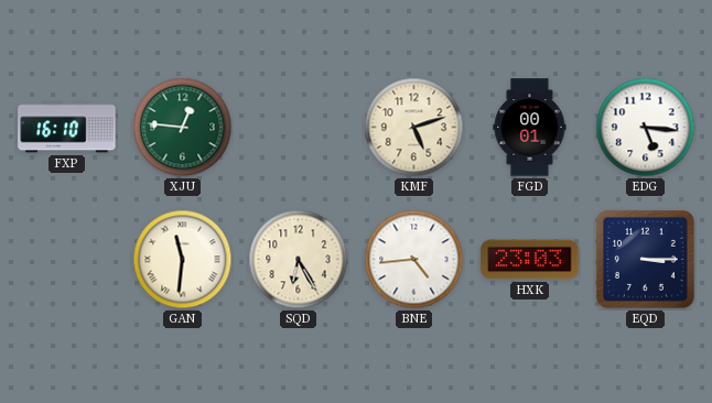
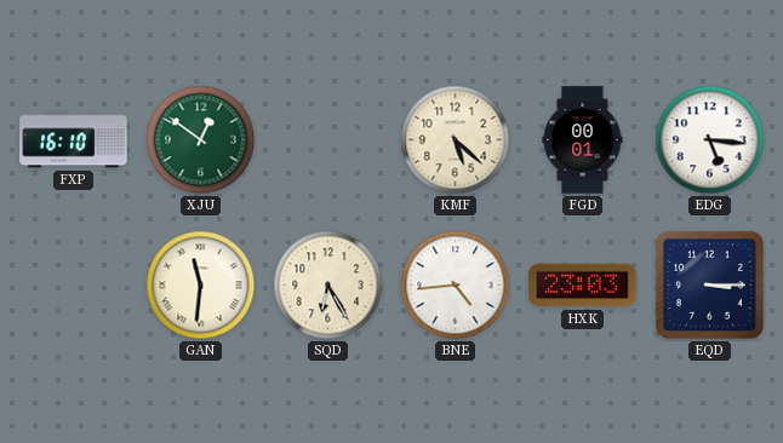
XJU: 12:46 -> 12:51
KMF: 5:12 -> 5:22
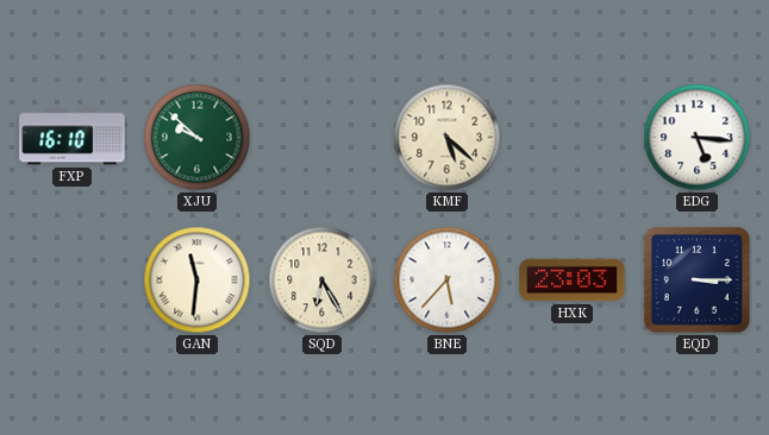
XJU: 12:51 -> 9:52
FGD: 00:01 -> none
BNE: 4:44 -> 5:37
